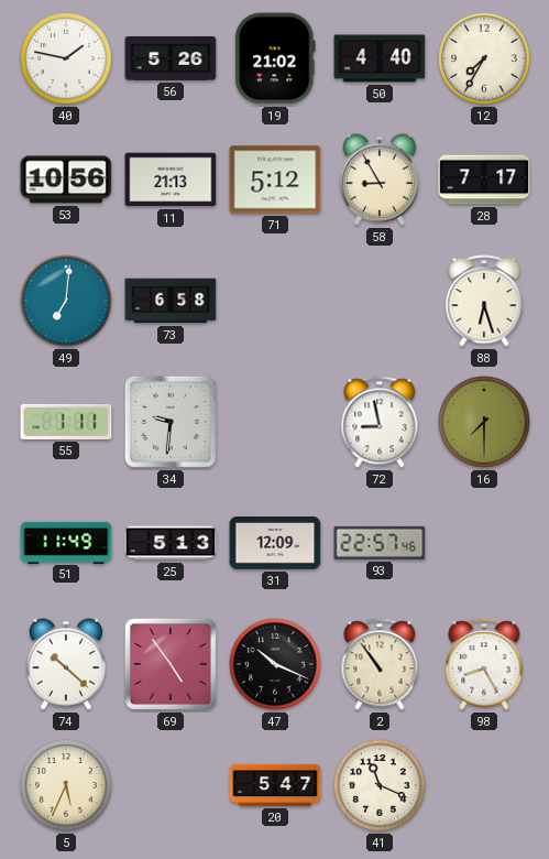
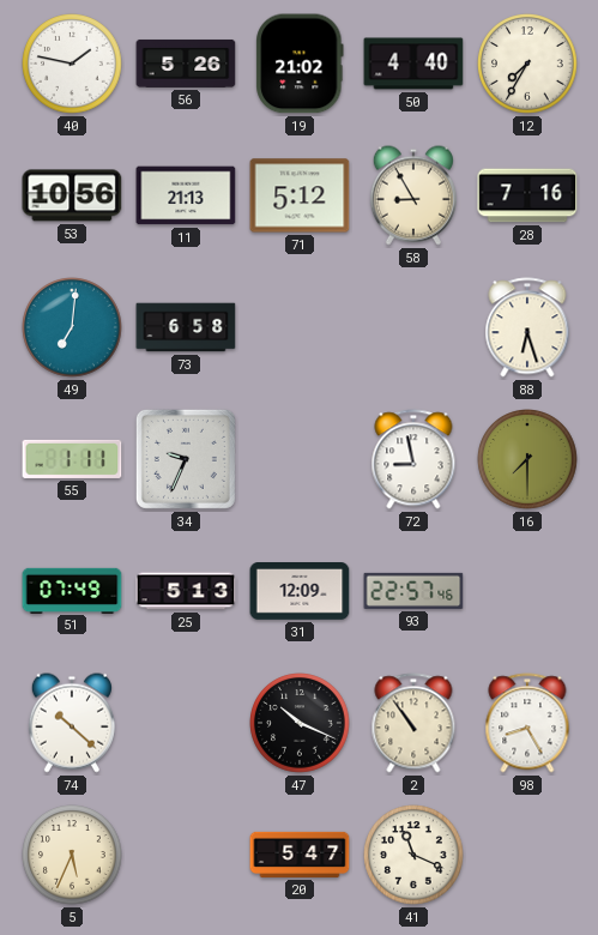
28: 7:17 -> 7:16
34: 9:31 -> 9:34
51: 11:49 -> 07:49
69: 4:54 -> none
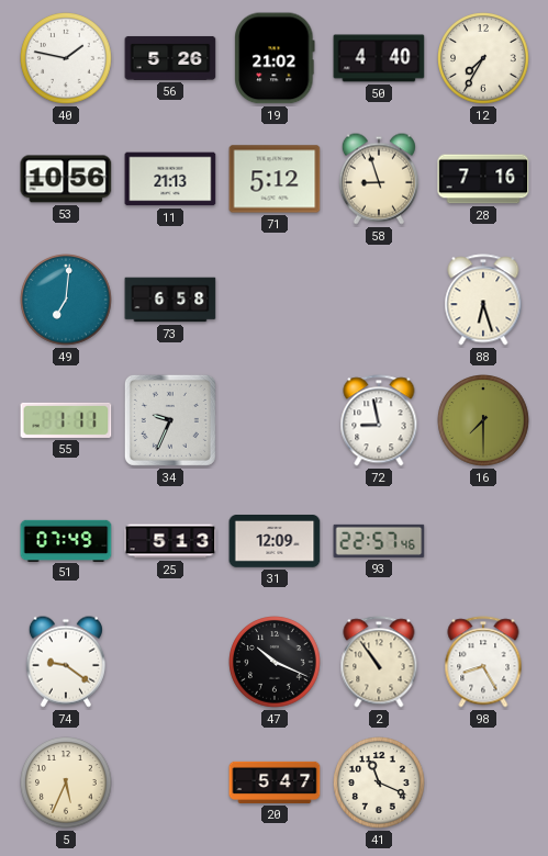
58: 8:55 -> 8:57
74: 10:22 -> 9:21
